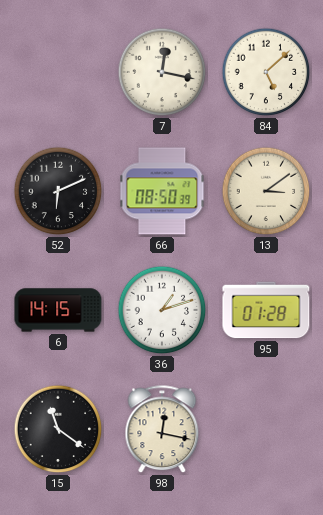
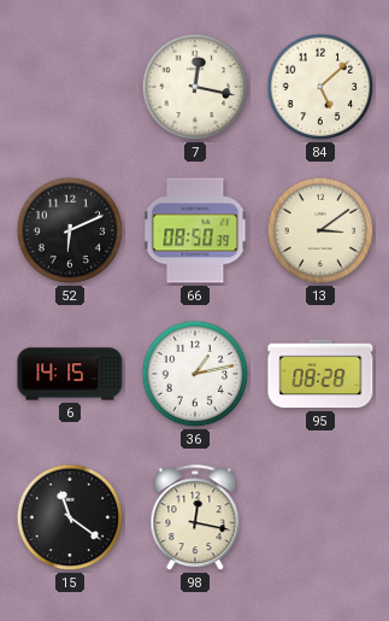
36: 1:12 -> 1:13
95: 01:28 -> 08:28
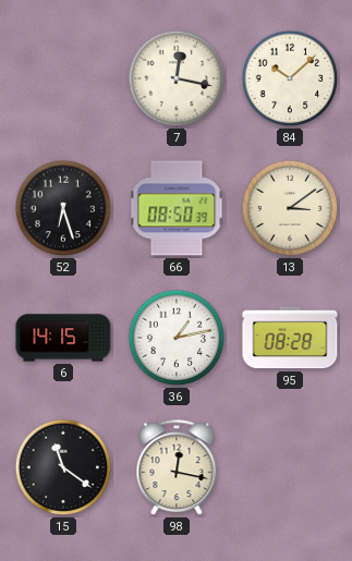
84: 5:08 -> 10:08
52: 6:11 -> 6:27
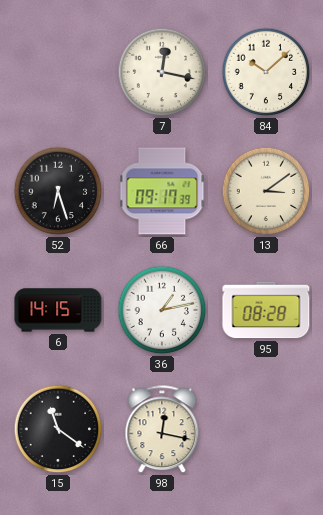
66: 08:50 -> 09:17
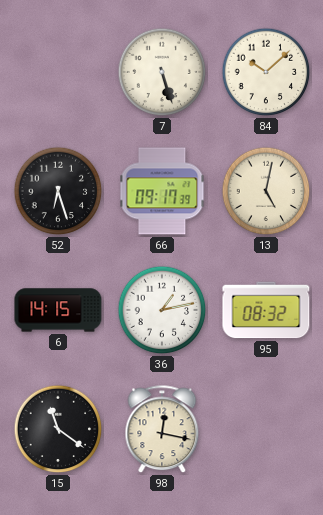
7: 12:17 -> 5:27
13: 3:09 -> 5:02
95: 08:28 -> 08:32
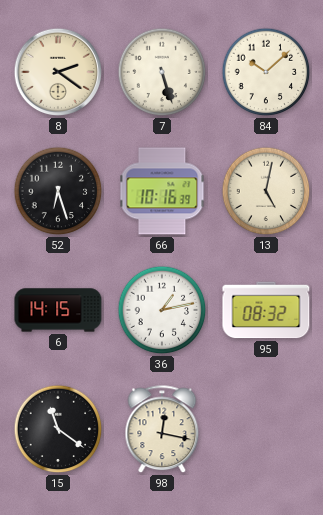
8: none -> 2:21
66: 09:17 -> 10:16
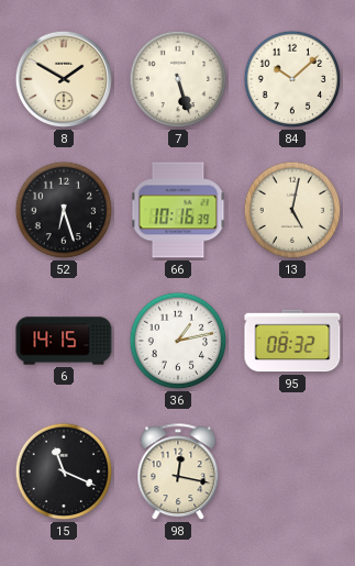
8: 2:21 -> 1:50
15: 11:21 -> 11:19
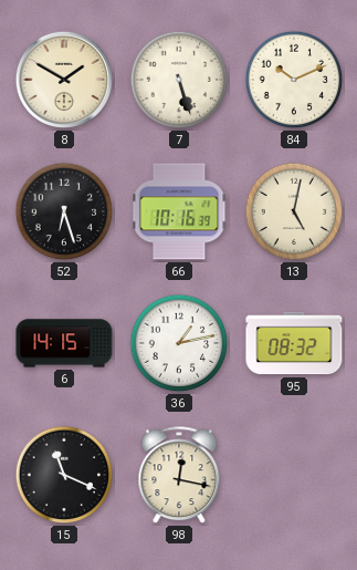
84: 10:08 -> 10:11
